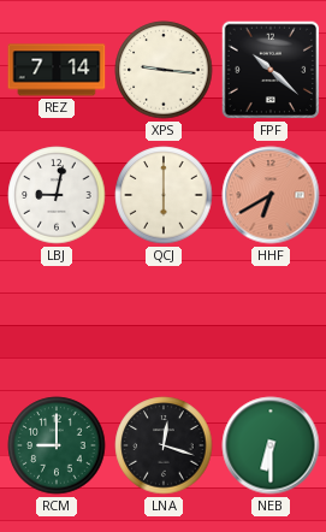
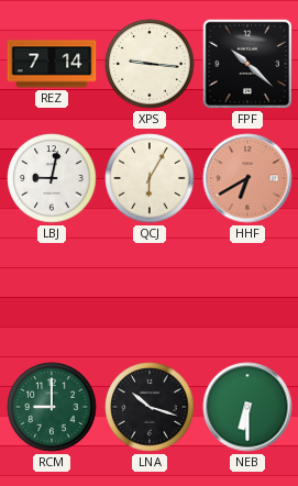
QCJ: 6:00 -> 6:05
LNA: 12:18 -> 10:18
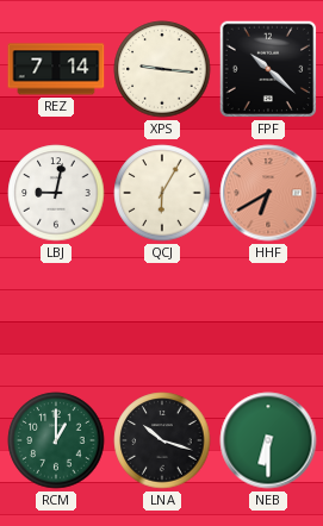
RCM: 9:00 -> 1:00
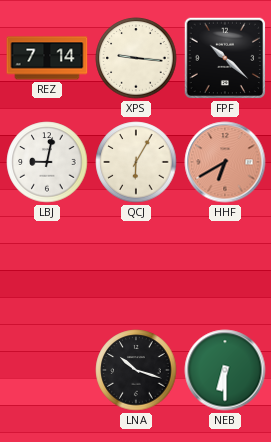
RCM: 1:00 -> none
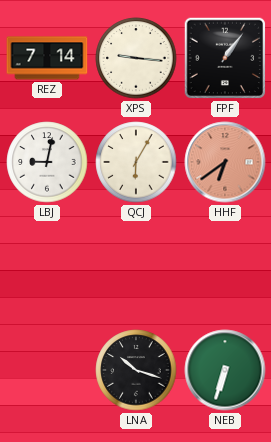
FPF: 10:22 -> 1:06
HHF: 6:40 -> 6:39
NEB: 6:30 -> 6:33
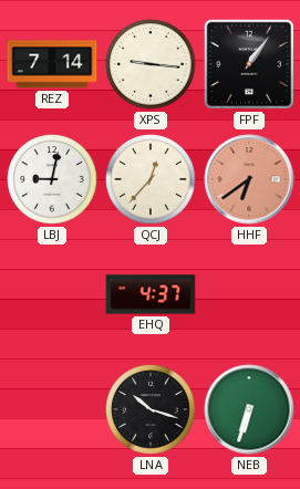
QCJ: 6:05 -> 12:37
EHQ: none -> 4:37
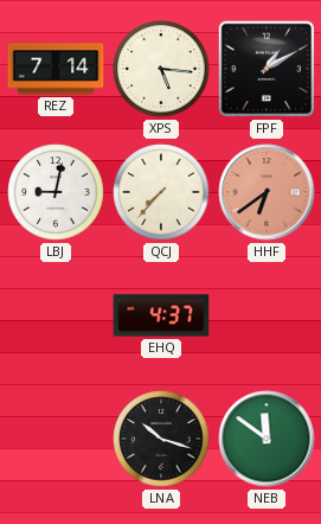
XPS: 9:16 -> 5:16
FPF: 1:06 -> 1:10
QCJ: 12:37 -> 7:37
NEB: 6:33 -> 11:51
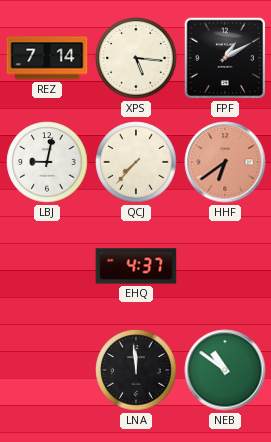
LNA: 10:18 -> 11:59
NEB: 11:51 -> 10:51
